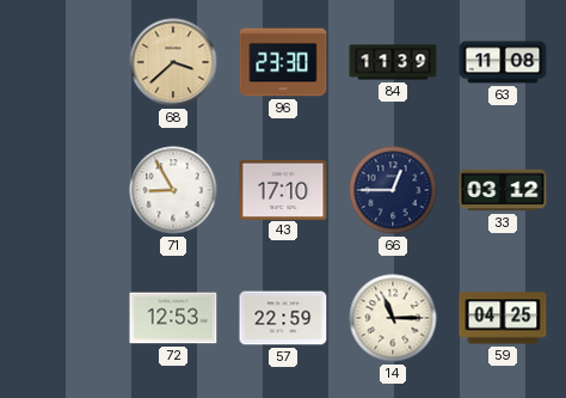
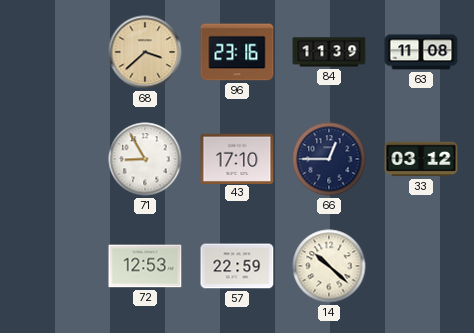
96: 23:30 -> 23:16
14: 11:15 -> 10:22
59: 04:25 -> none
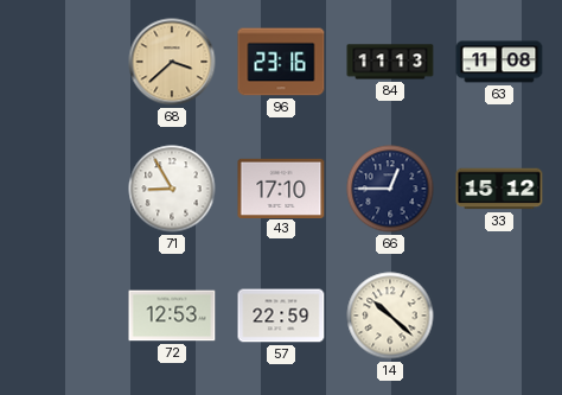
84: 11:39 -> 11:13
33: 03:12 -> 15:12
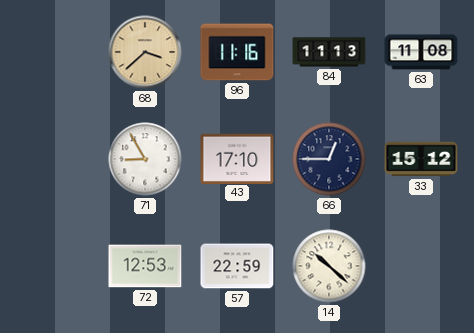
96: 23:16 -> 11:16
